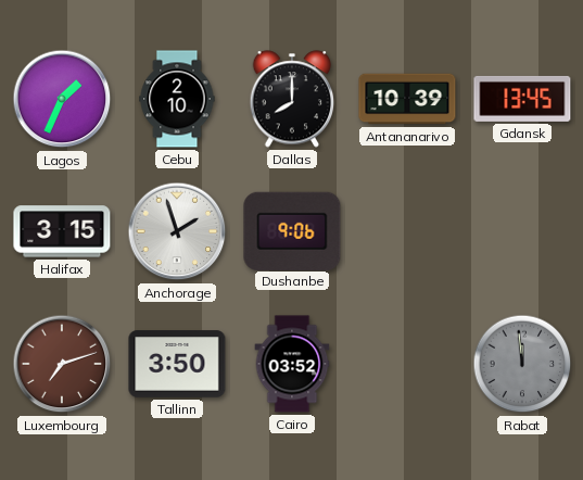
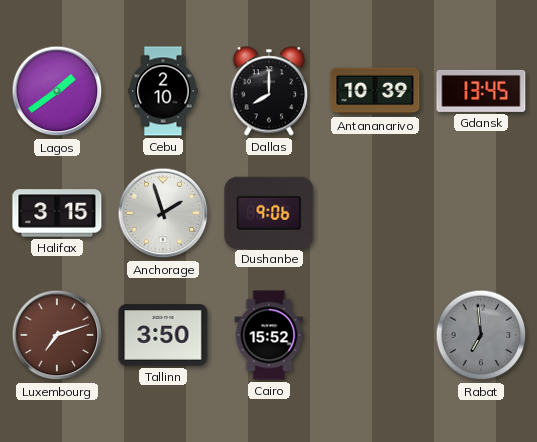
Lagos: 1:34 -> 1:39
Cairo: 03:52 -> 15:52
Rabat: 11:59 -> 6:59
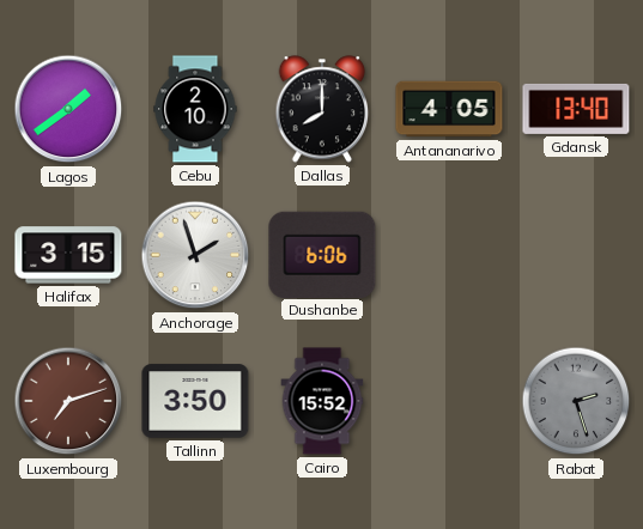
Antananarivo: 10:39 -> 4:05
Gdansk: 13:45 -> 13:40
Dushanbe: 9:06 -> 6:06
Rabat: 6:59 -> 2:27
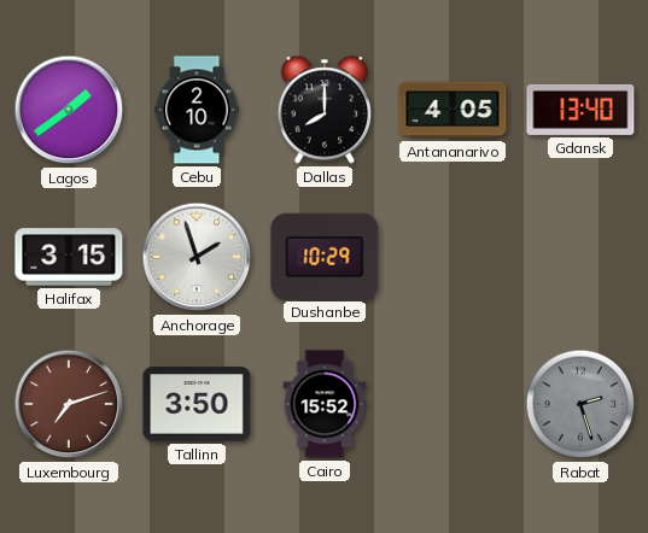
Dushanbe: 6:06 -> 10:29
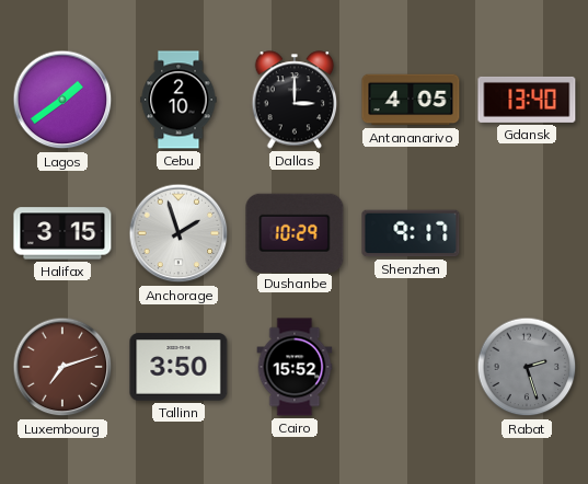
Dallas: 8:00 -> 3:00
Shenzhen: none -> 9:17
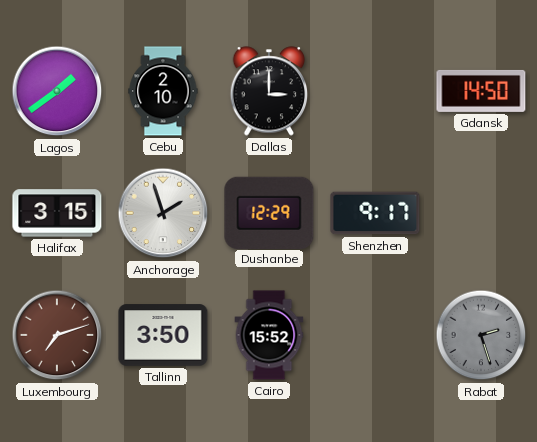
Antananarivo: 4:05 -> none
Gdansk: 13:40 -> 14:50
Dushanbe: 10:29 -> 12:29
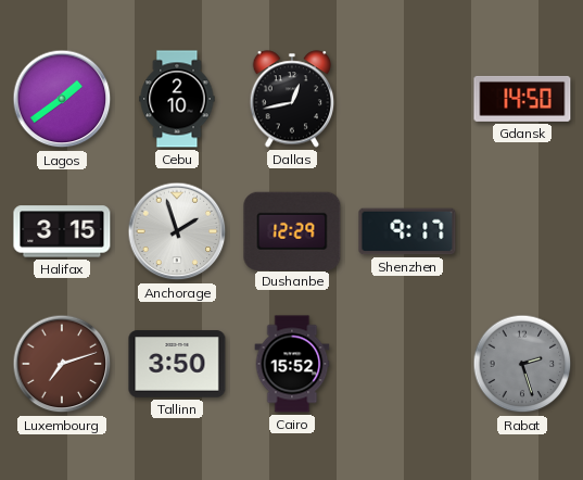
Dallas: 3:00 -> 12:43
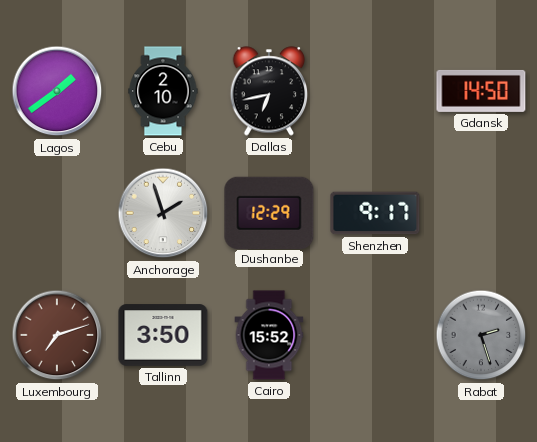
Dallas: 12:43 -> 6:43
Halifax: 3:15 -> none
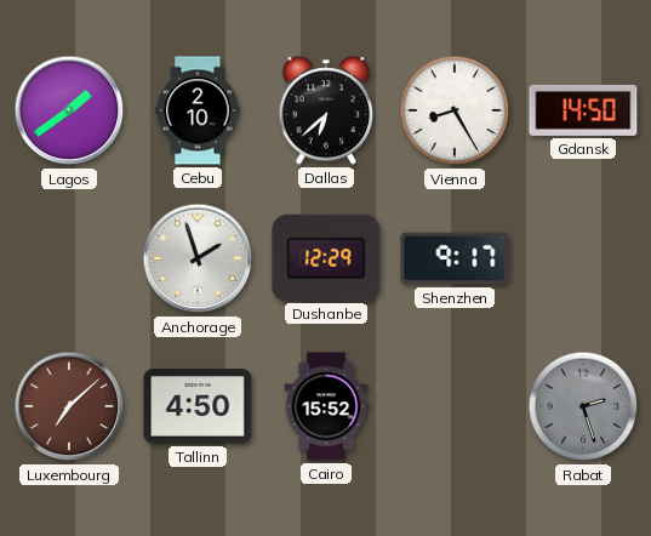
Dallas: 6:43 -> 6:38
Vienna: none -> 8:25
Luxembourg: 7:12 -> 7:08
Tallinn: 3:50 -> 4:50
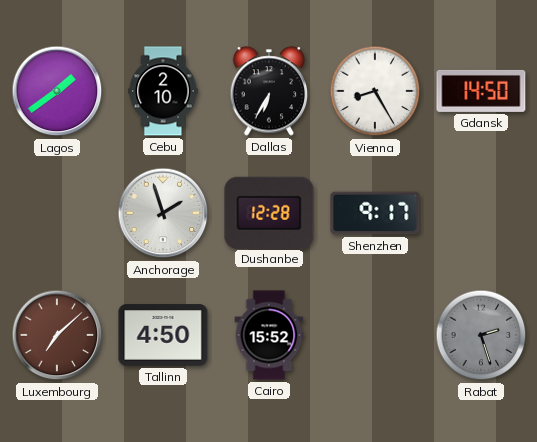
Dallas: 6:38 -> 6:35
Dushanbe: 12:29 -> 12:28
